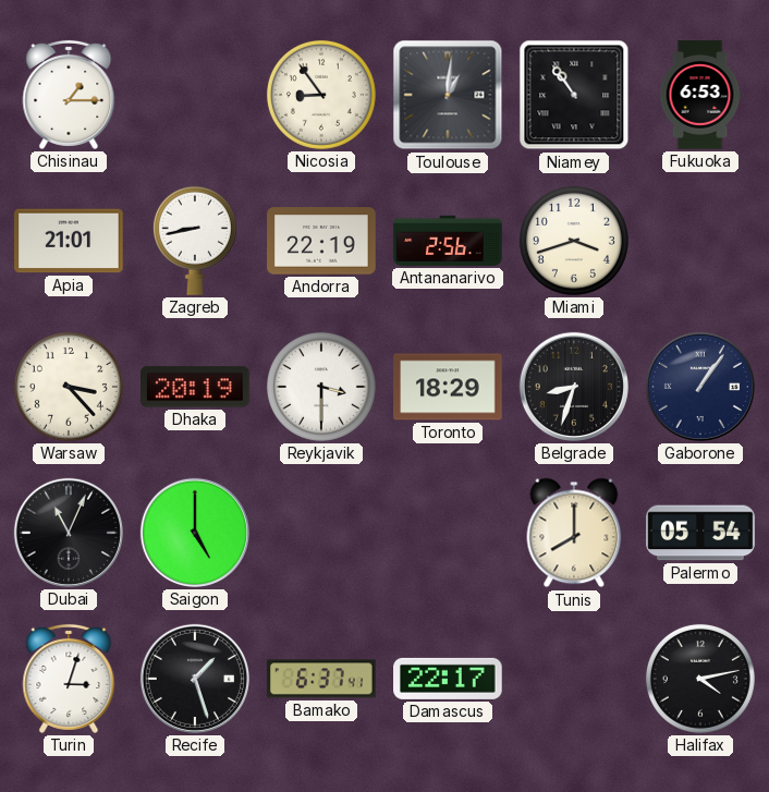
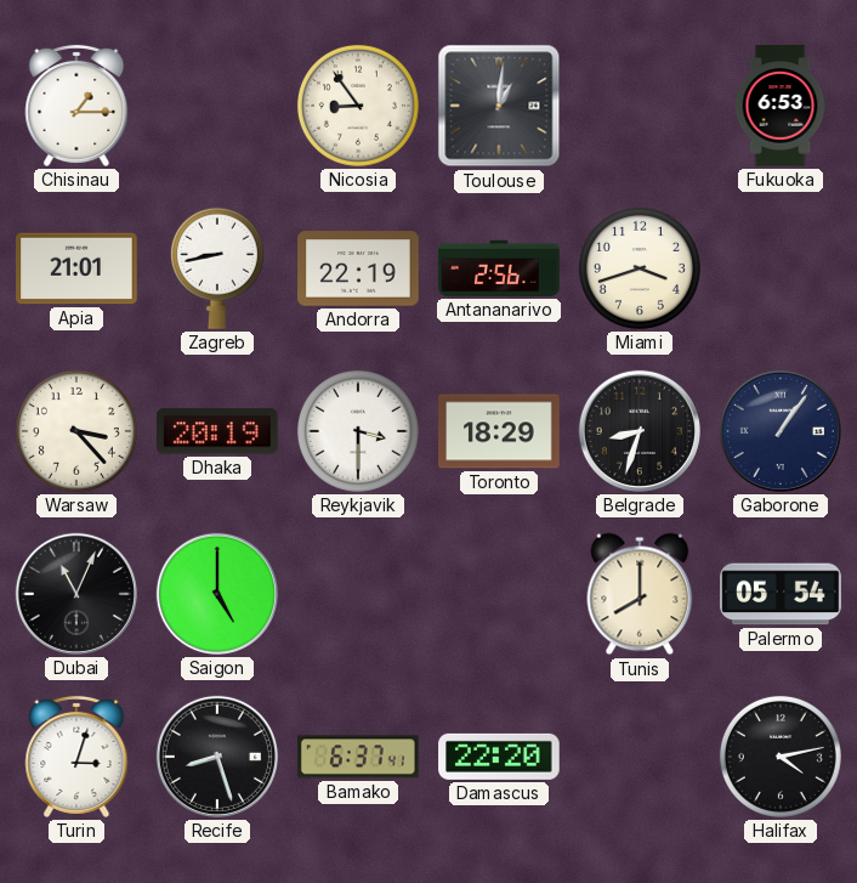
Niamey: 10:54 -> none
Recife: 1:27 -> 8:27
Damascus: 22:17 -> 22:20
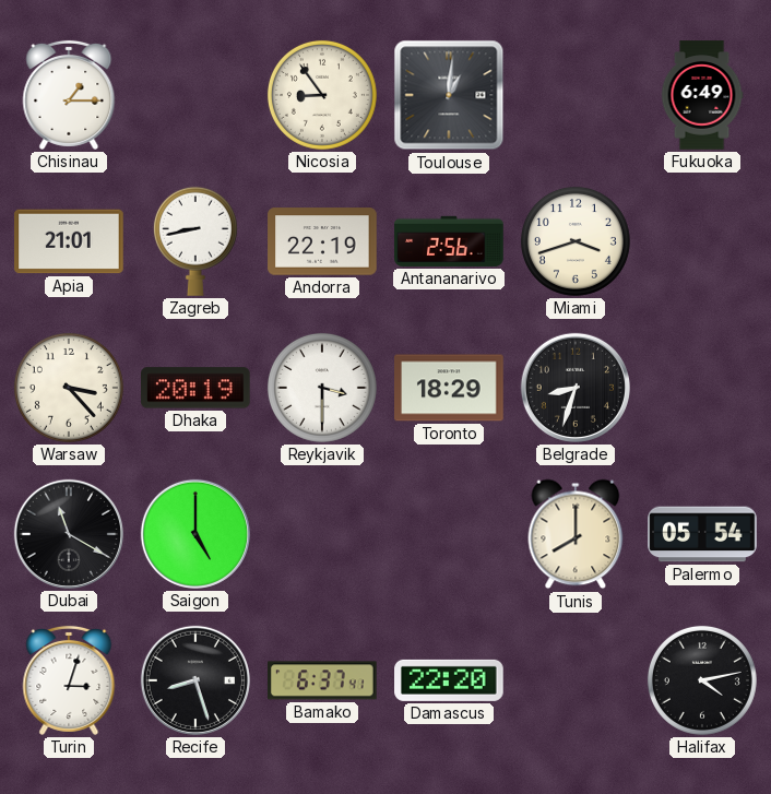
Fukuoka: 6:53 -> 6:49
Gaborone: 1:06 -> none
Dubai: 11:04 -> 11:20
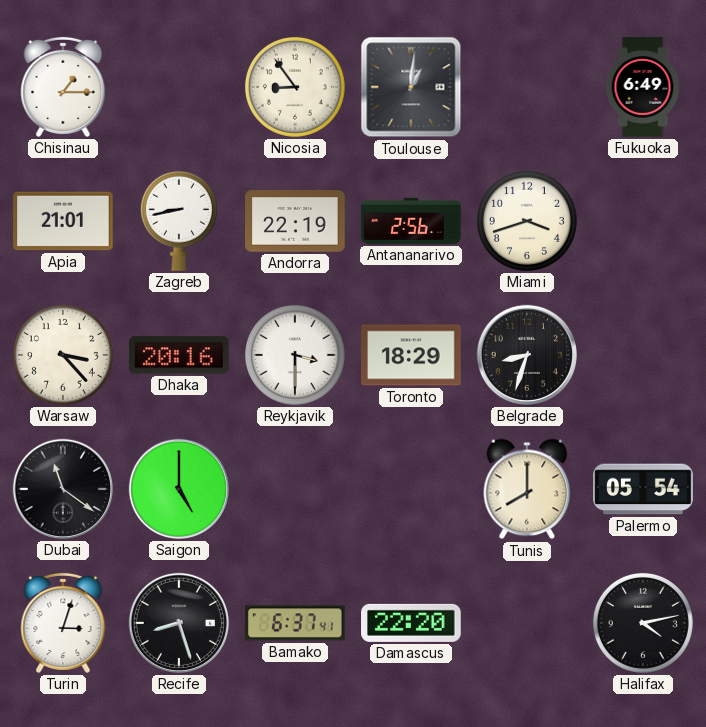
Dhaka: 20:19 -> 20:16
Dubai: 11:20 -> 11:21
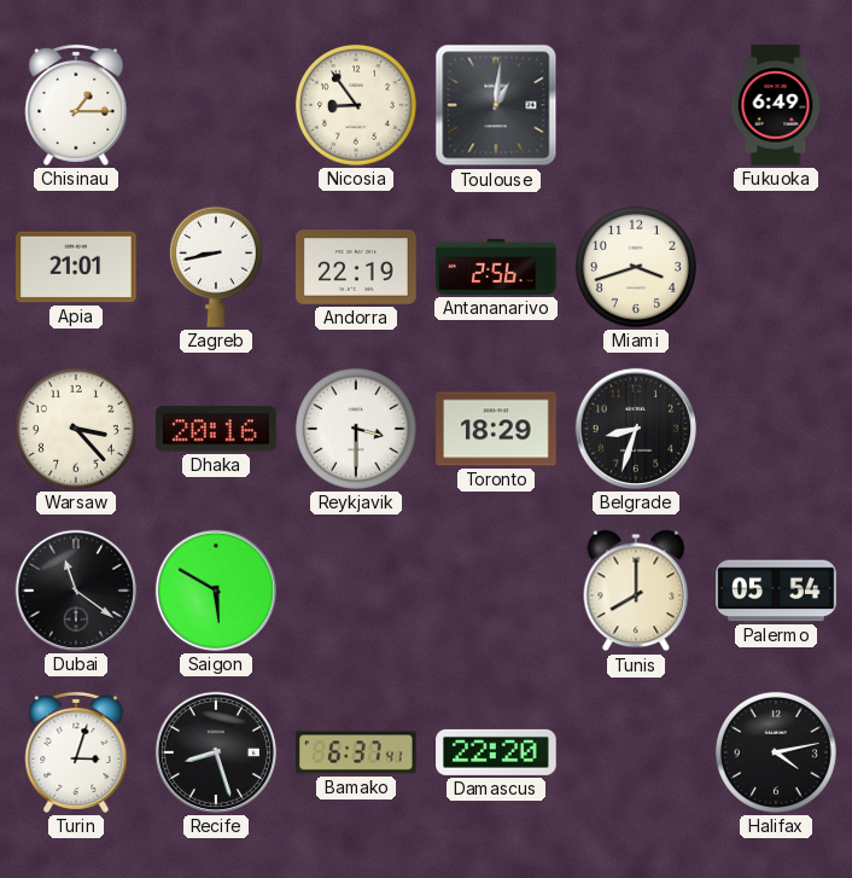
Saigon: 5:00 -> 5:50
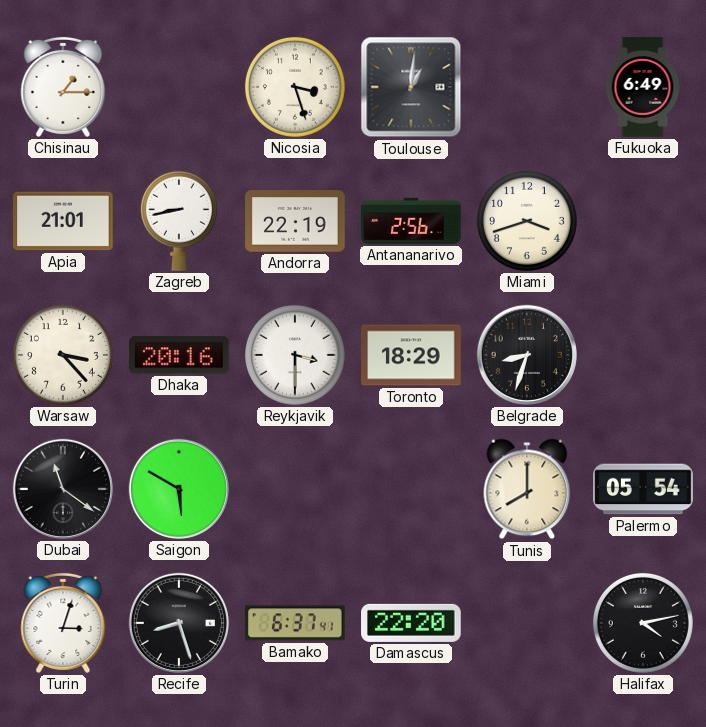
Nicosia: 8:54 -> 3:27
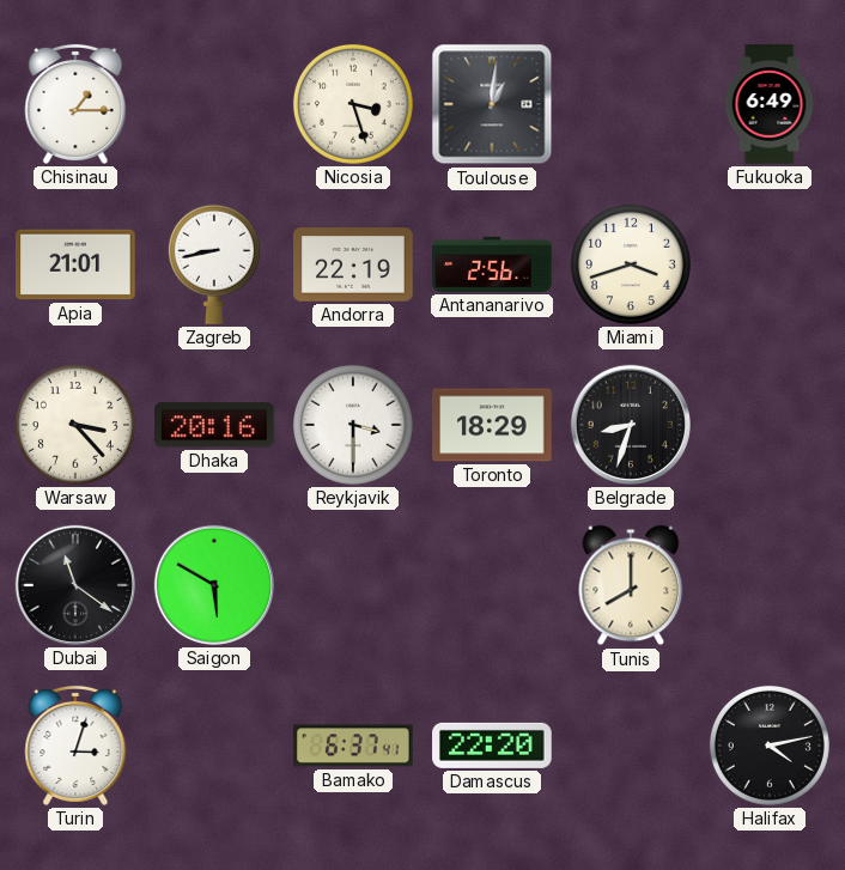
Palermo: 05:54 -> none
Recife: 8:27 -> none
